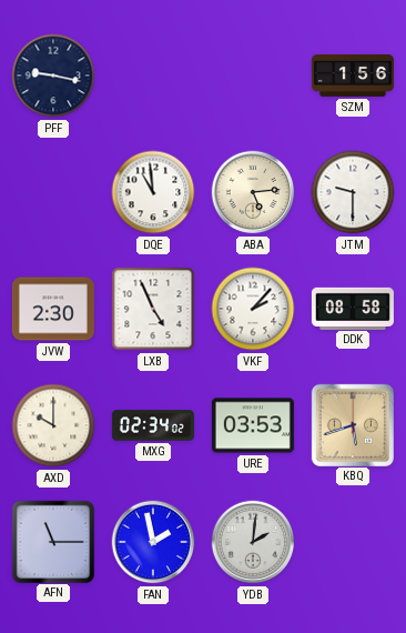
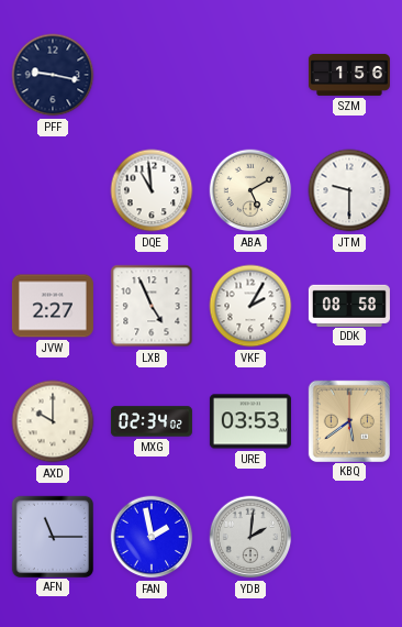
ABA: 5:14 -> 5:10
JVW: 2:30 -> 2:27
VKF: 2:07 -> 2:05
KBQ: 5:42 -> 5:39
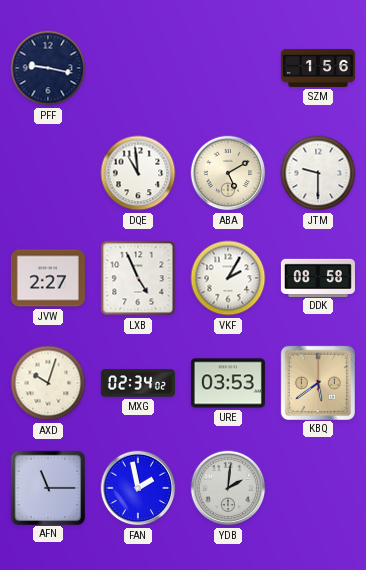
AXD: 10:00 -> 10:03
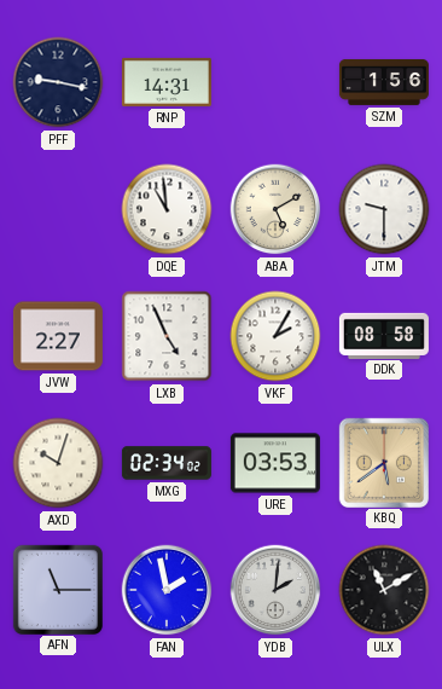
RNP: none -> 14:31
ULX: none -> 11:10
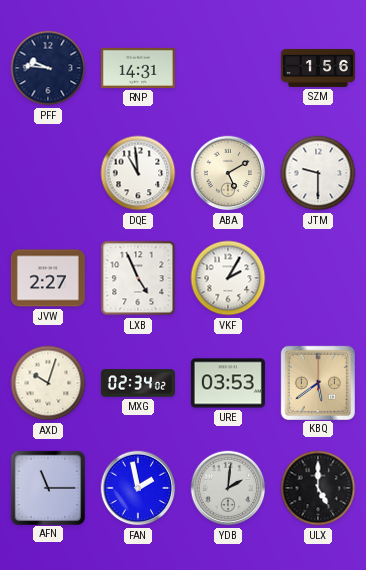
PFF: 9:17 -> 9:46
DDK: 08:58 -> none
ULX: 11:10 -> 5:00
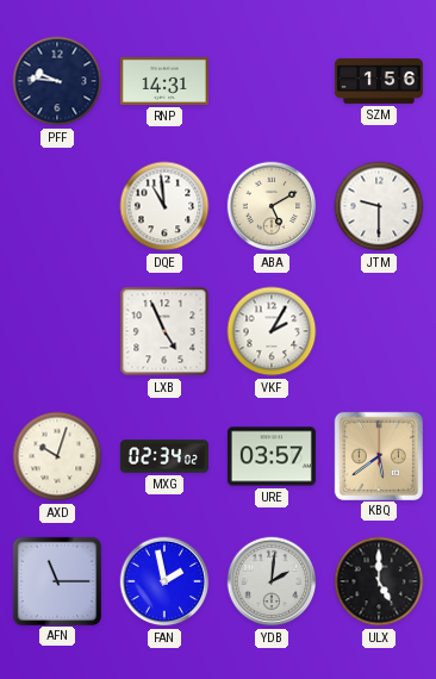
JVW: 2:27 -> none
URE: 03:53 -> 03:57
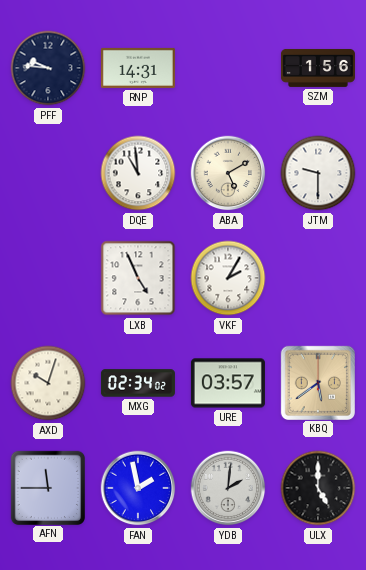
AFN: 11:15 -> 11:45
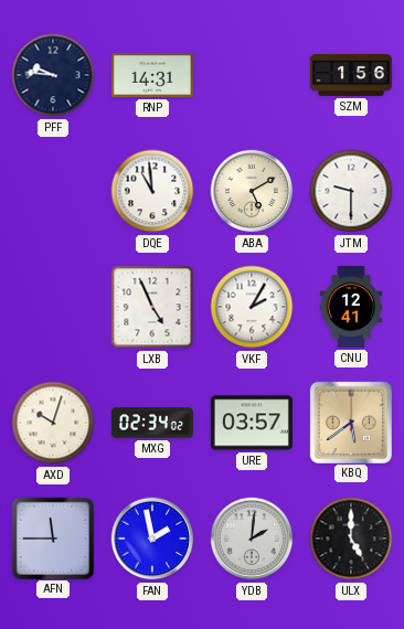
CNU: none -> 12:41
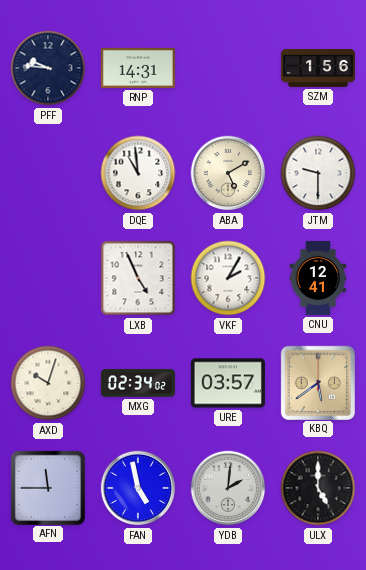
FAN: 1:58 -> 4:58
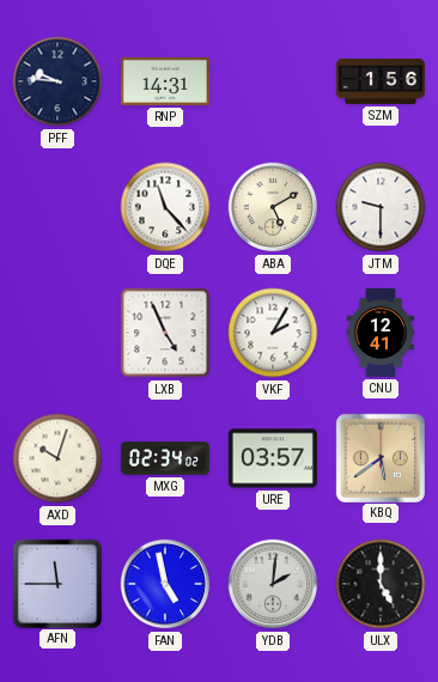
DQE: 10:59 -> 11:23
